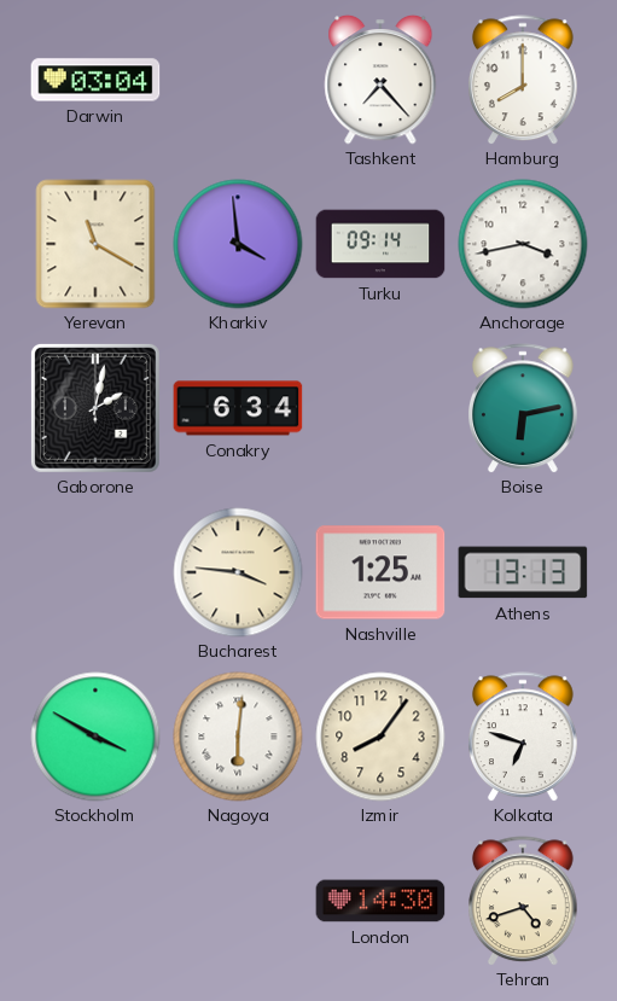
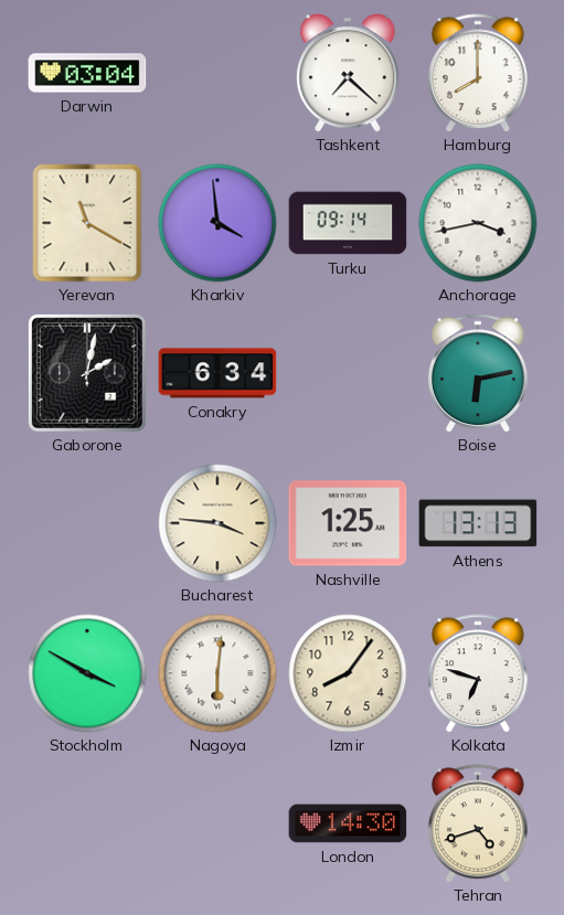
Tashkent: 7:23 -> 7:22
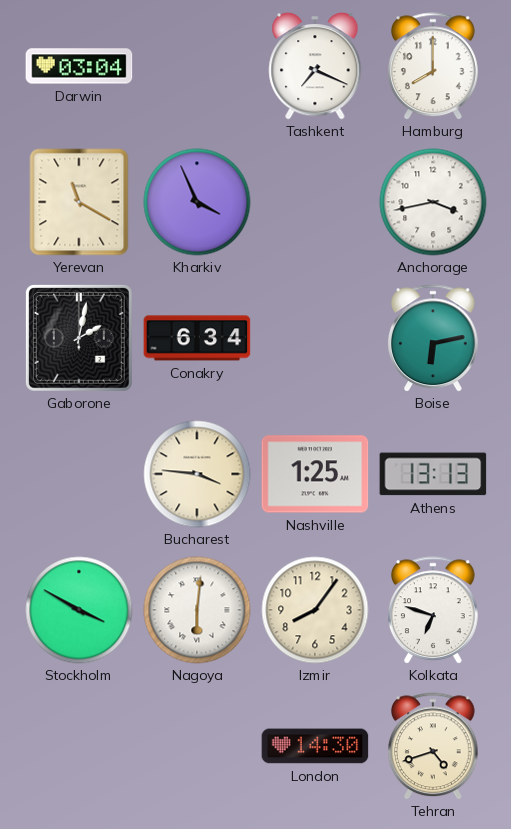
Tashkent: 7:22 -> 7:19
Kharkiv: 3:59 -> 3:56
Turku: 09:14 -> none
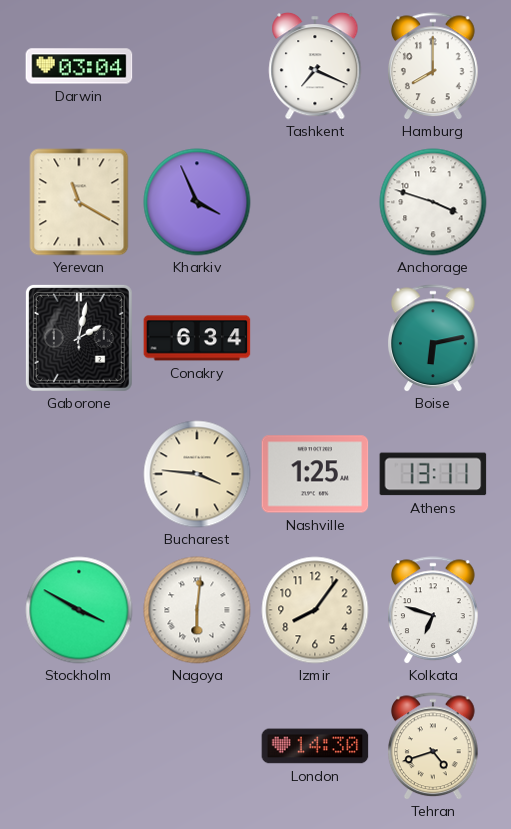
Anchorage: 3:43 -> 3:48
Athens: 13:13 -> 13:11
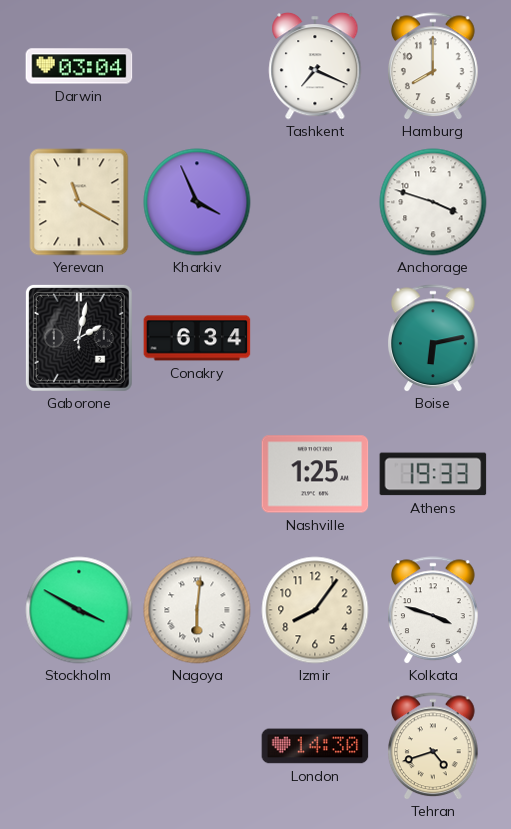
Bucharest: 3:46 -> none
Athens: 13:11 -> 19:33
Kolkata: 6:48 -> 3:48
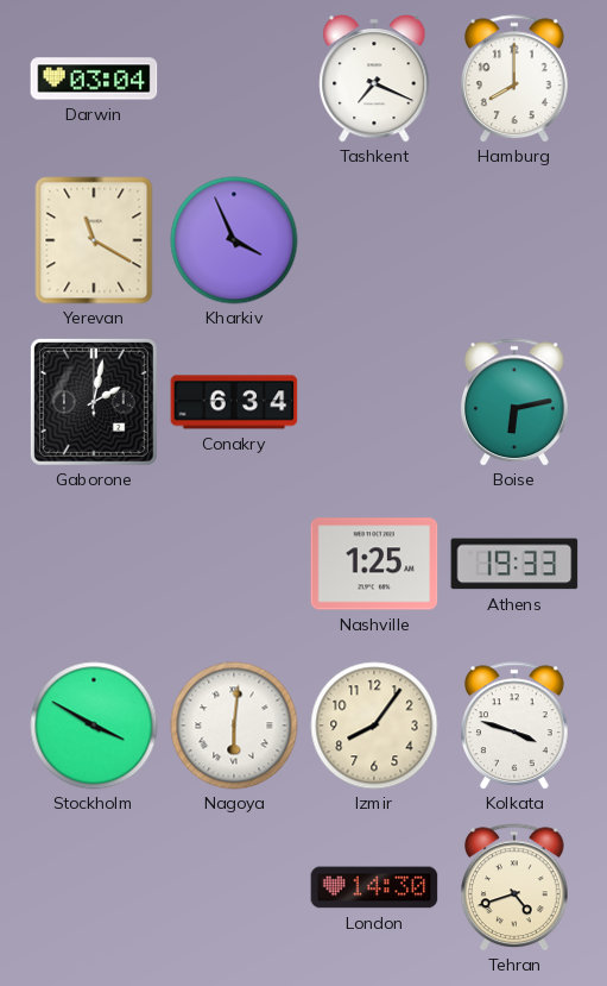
Anchorage: 3:48 -> none
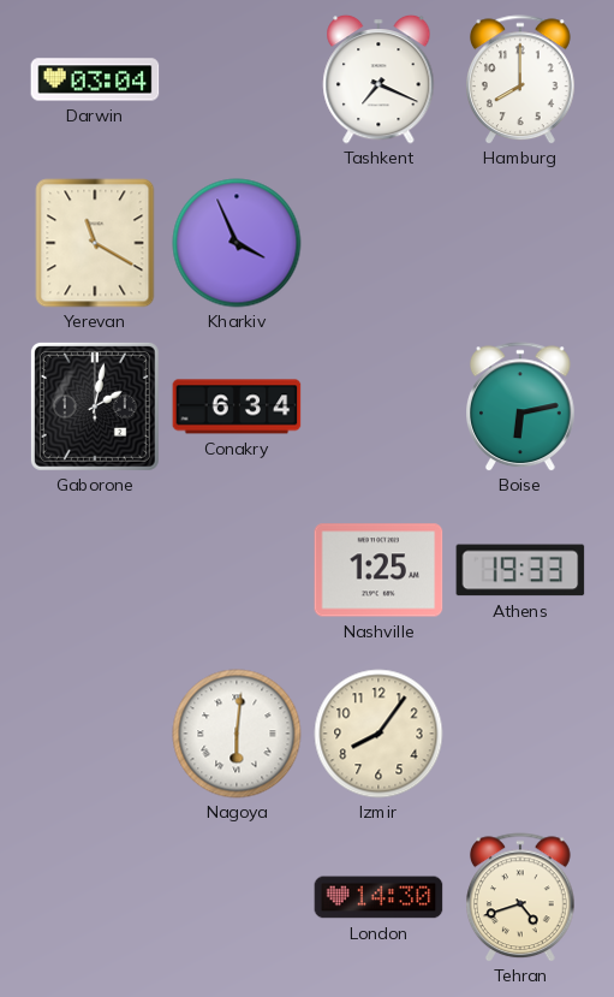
Stockholm: 3:50 -> none
Kolkata: 3:48 -> none
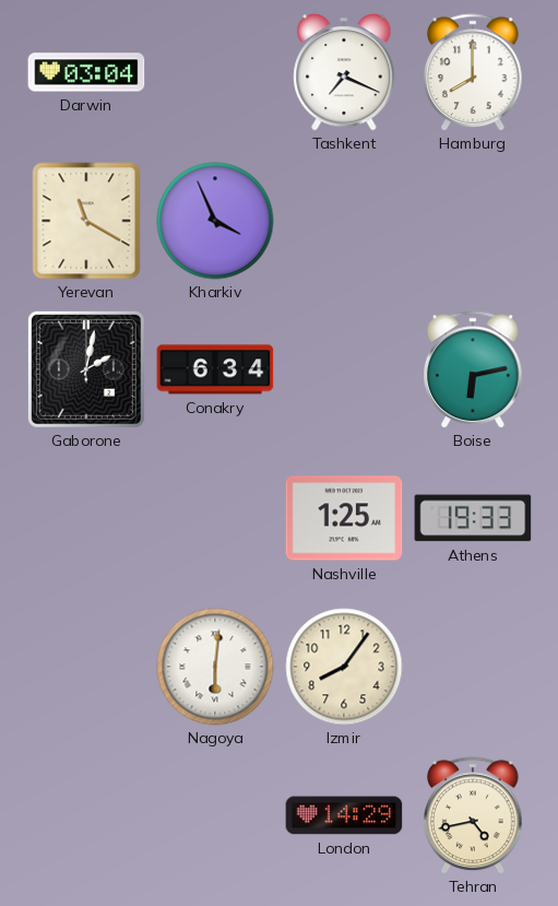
London: 14:30 -> 14:29
Tehran: 4:42 -> 4:43
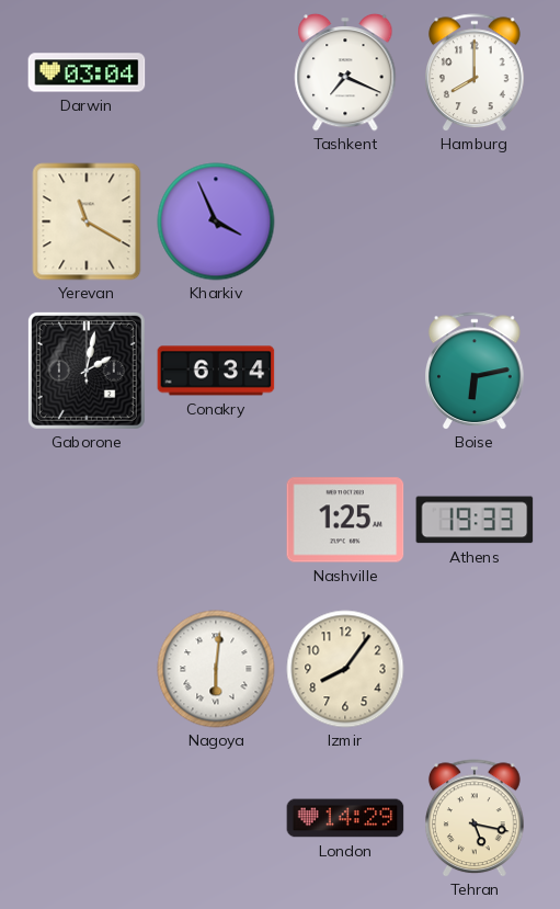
Tehran: 4:43 -> 5:17
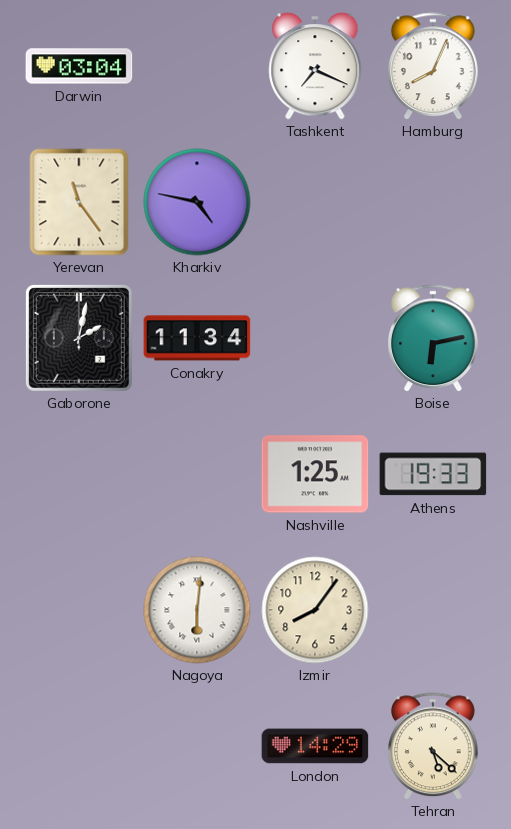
Hamburg: 8:00 -> 8:04
Yerevan: 11:20 -> 11:24
Kharkiv: 3:56 -> 4:47
Conakry: 6:34 -> 11:34
Tehran: 5:17 -> 5:22
